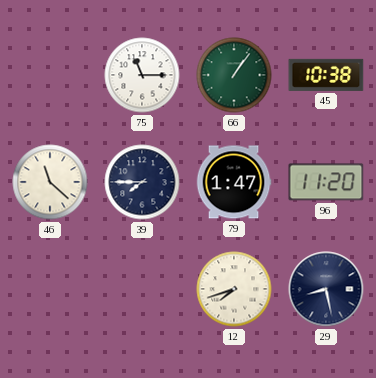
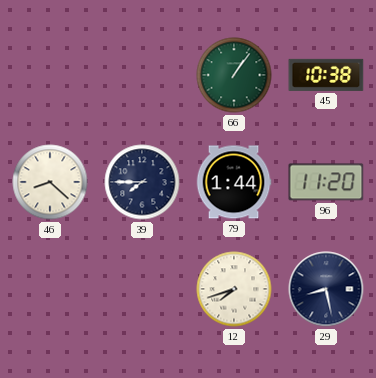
75: 11:15 -> none
46: 11:22 -> 8:22
79: 1:47 -> 1:44
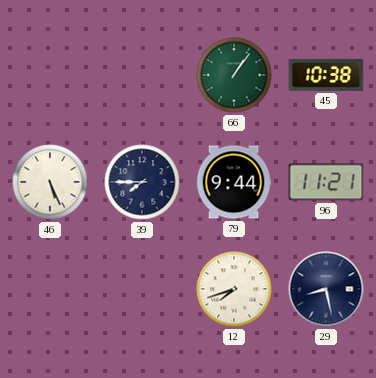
46: 8:22 -> 5:26
79: 1:44 -> 9:44
96: 11:20 -> 11:21
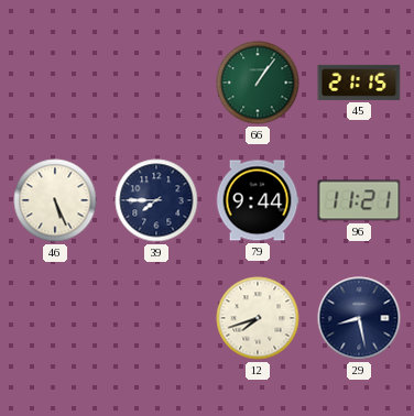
45: 10:38 -> 21:15
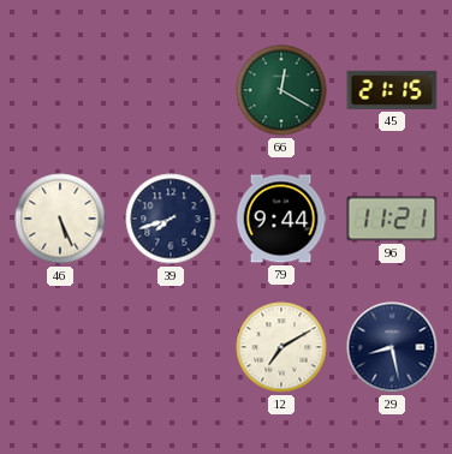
66: 1:06 -> 12:20
39: 7:45 -> 7:42
12: 7:42 -> 7:10
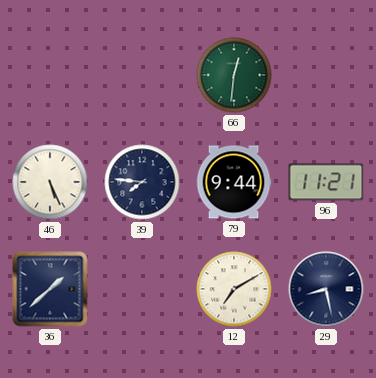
66: 12:20 -> 12:31
45: 21:15 -> none
39: 7:42 -> 7:46
36: none -> 1:38
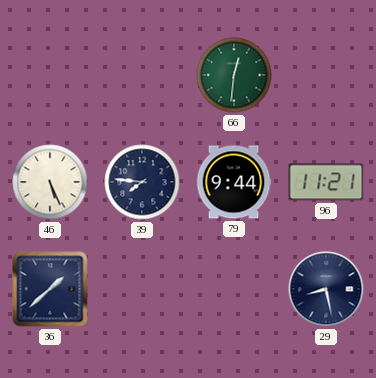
12: 7:10 -> none
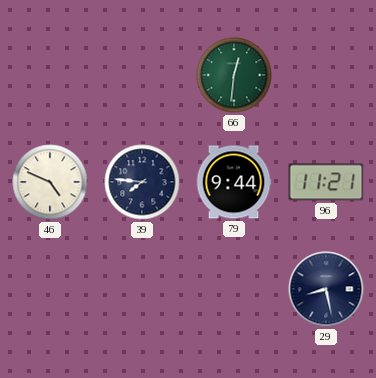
46: 5:26 -> 4:49
36: 1:38 -> none
